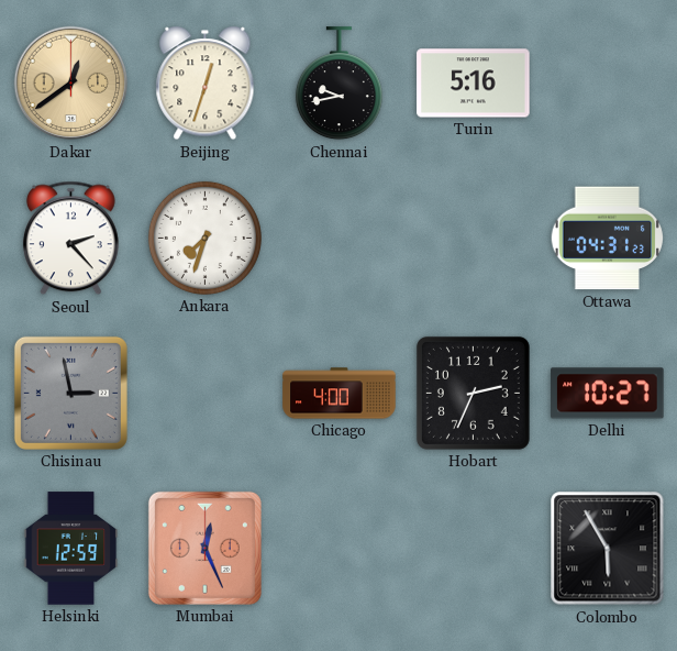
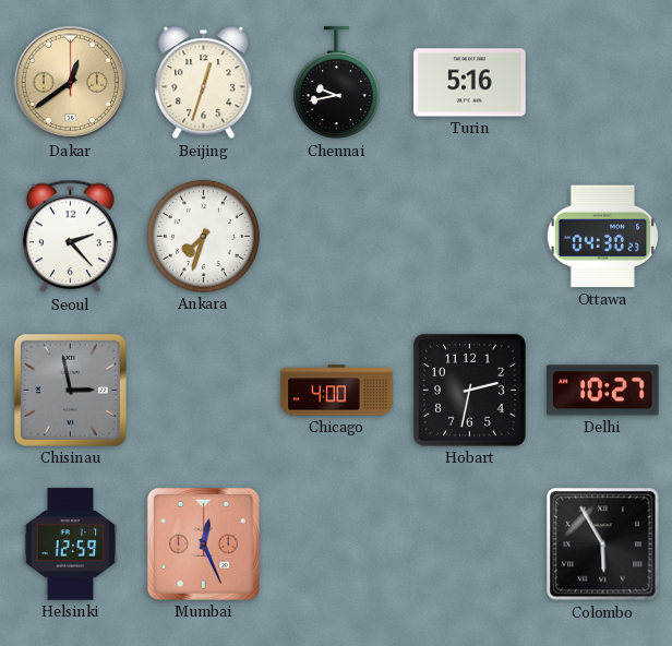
Ottawa: 04:31 -> 04:30
Hobart: 2:34 -> 2:32
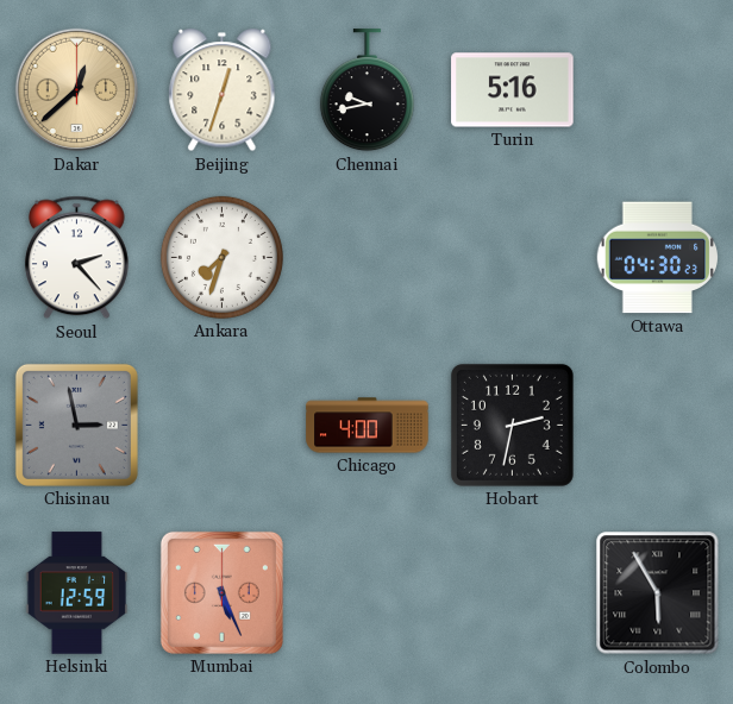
Dakar: 12:39 -> 12:38
Delhi: 10:27 -> none
Mumbai: 12:26 -> 5:26
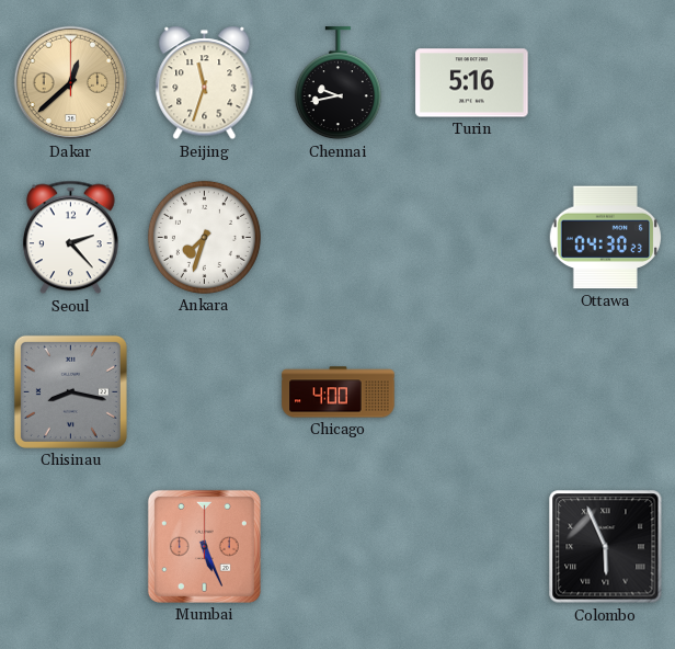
Beijing: 12:33 -> 11:33
Chisinau: 2:58 -> 8:17
Hobart: 2:32 -> none
Helsinki: 12:59 -> none
Colombo: 5:55 -> 5:56
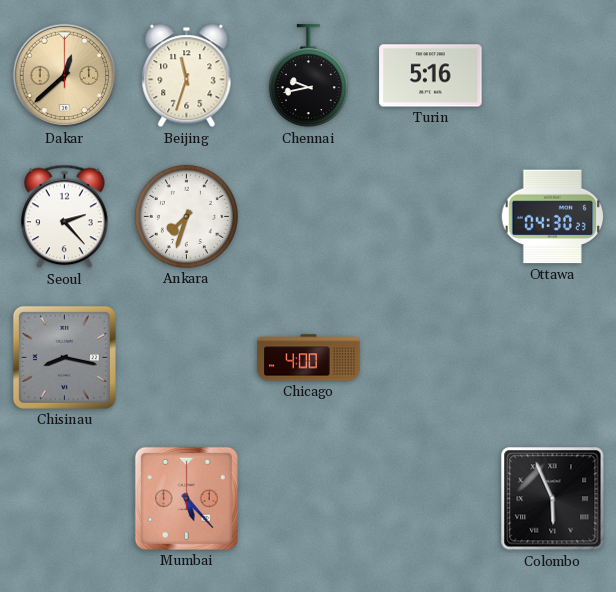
Mumbai: 5:26 -> 5:23
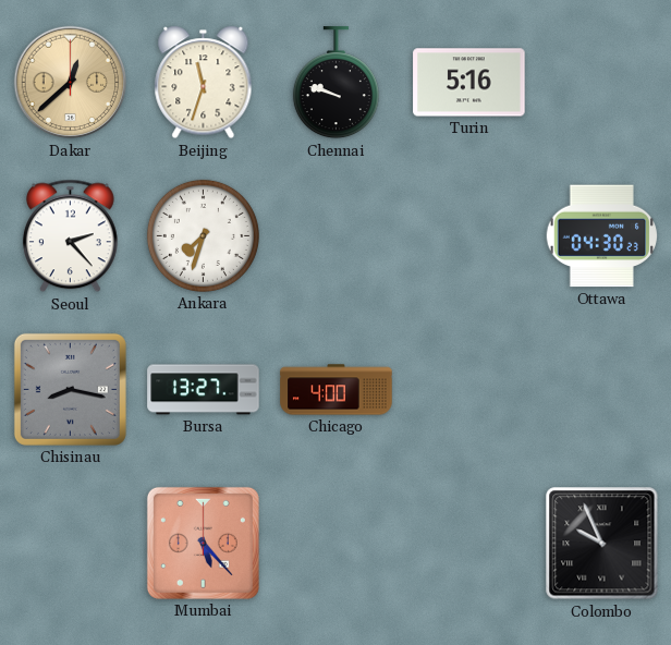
Chennai: 9:43 -> 9:48
Bursa: none -> 13:27
Colombo: 5:56 -> 9:56
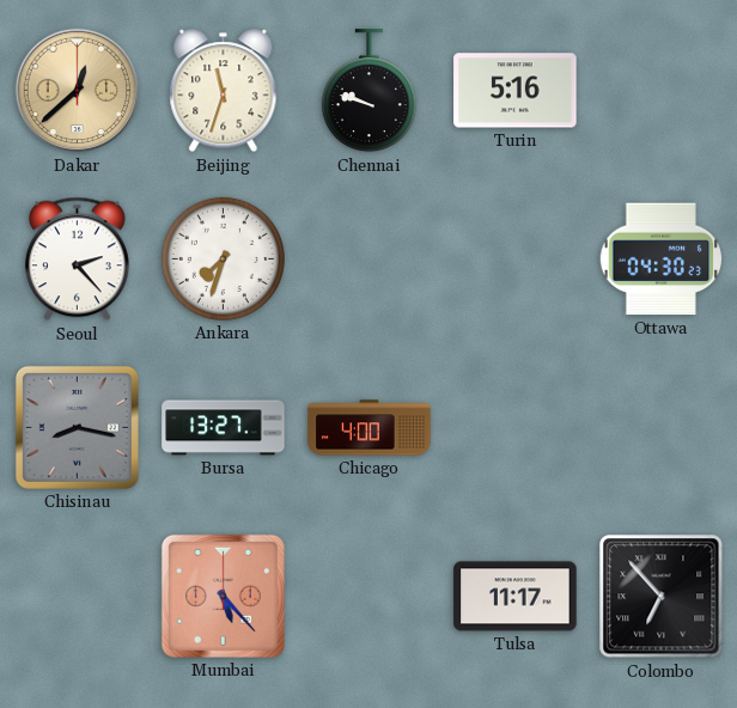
Tulsa: none -> 11:17
Colombo: 9:56 -> 6:53
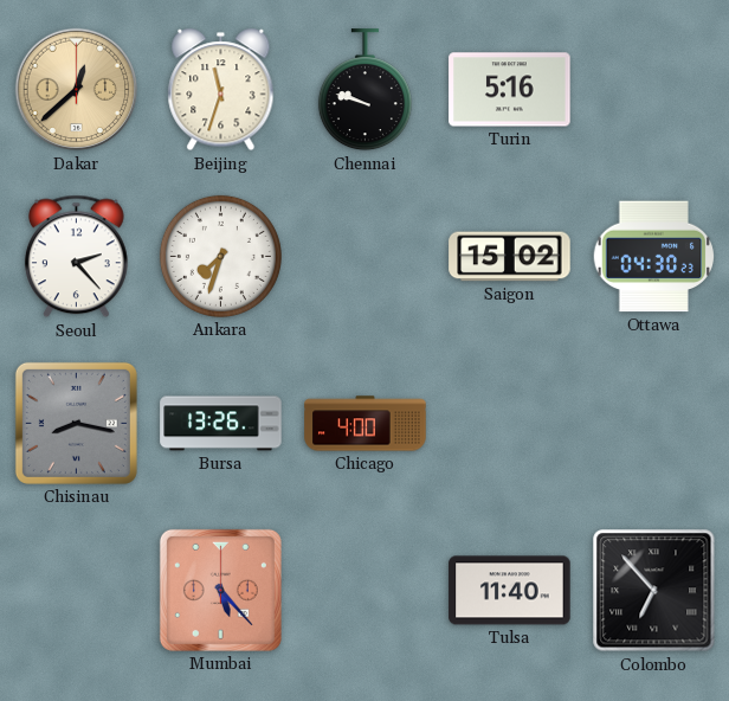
Saigon: none -> 15:02
Bursa: 13:27 -> 13:26
Tulsa: 11:17 -> 11:40
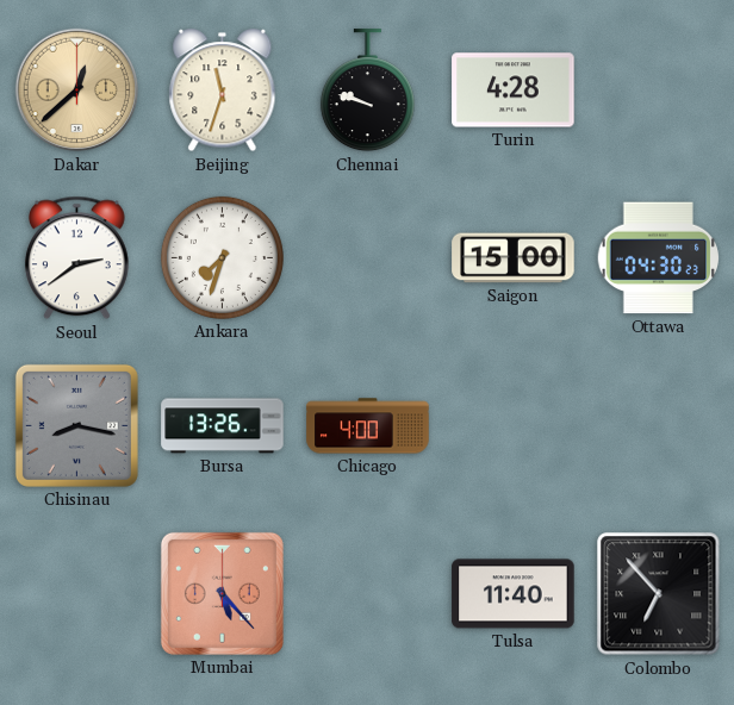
Turin: 5:16 -> 4:28
Seoul: 2:23 -> 2:39
Saigon: 15:02 -> 15:00
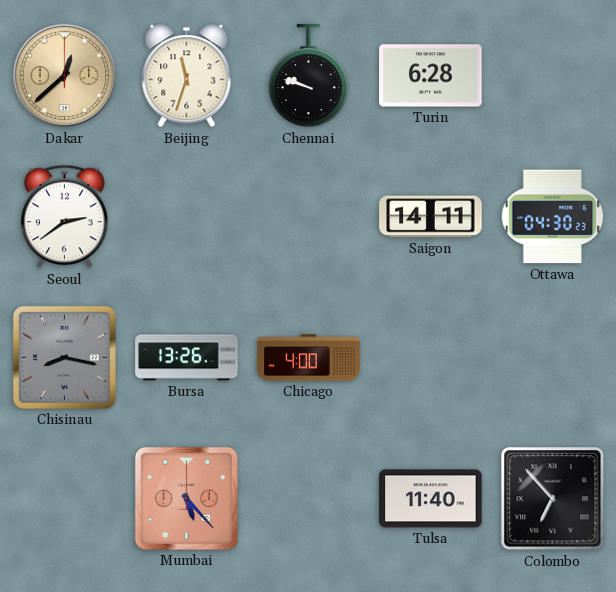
Turin: 4:28 -> 6:28
Ankara: 7:33 -> none
Saigon: 15:00 -> 14:11
